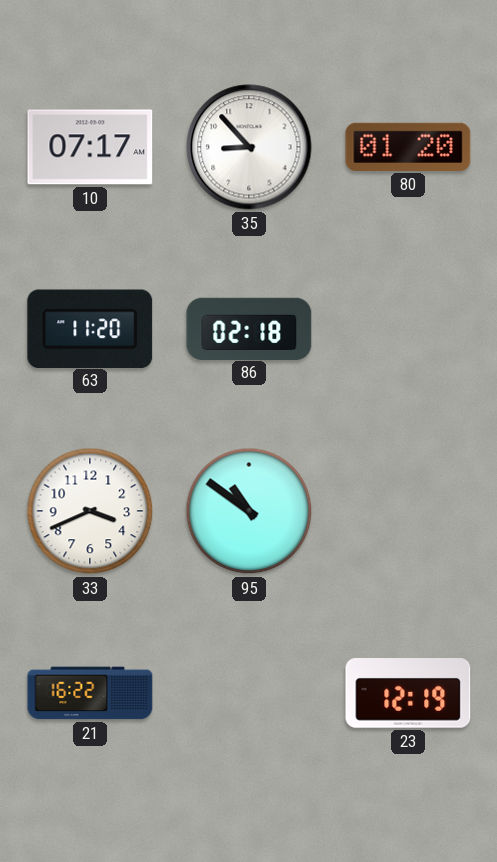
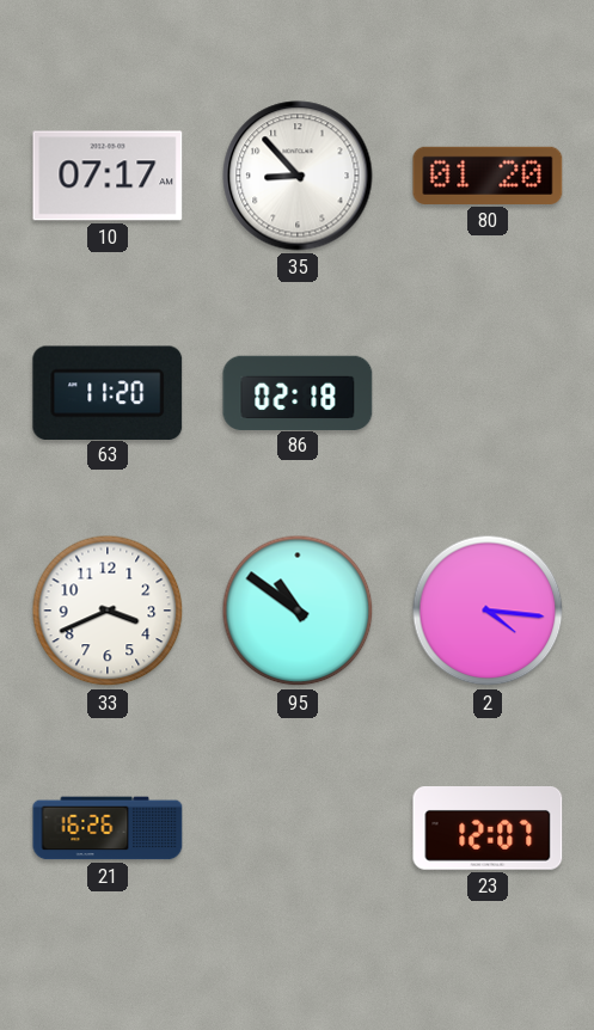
2: none -> 4:16
21: 16:22 -> 16:26
23: 12:19 -> 12:07
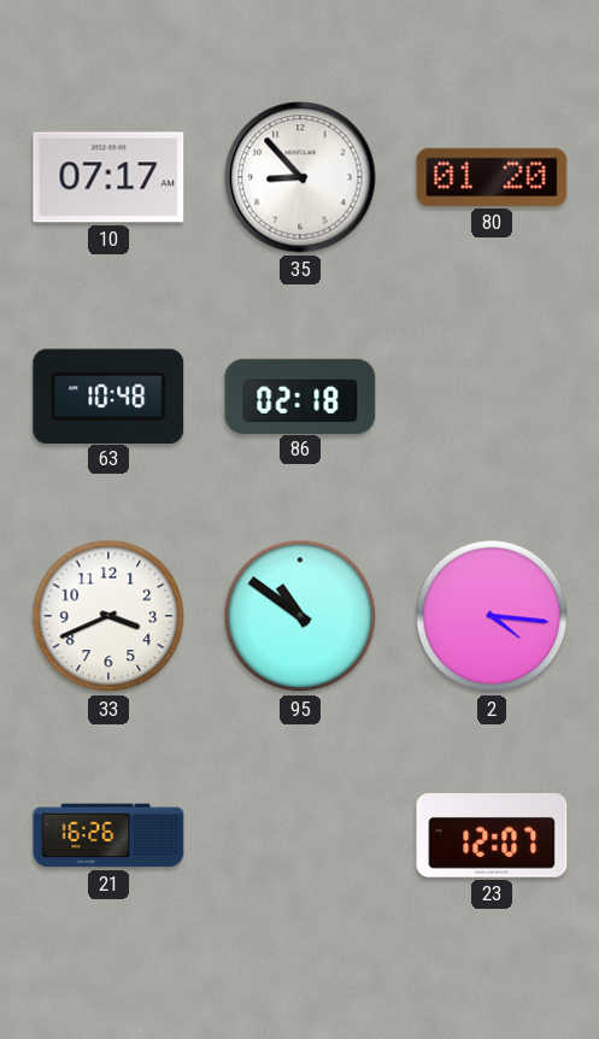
63: 11:20 -> 10:48
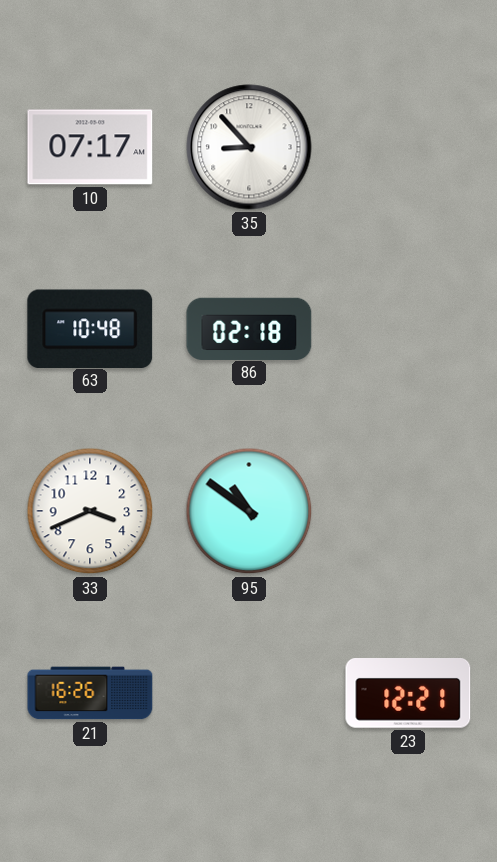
80: 01:20 -> none
2: 4:16 -> none
23: 12:07 -> 12:21
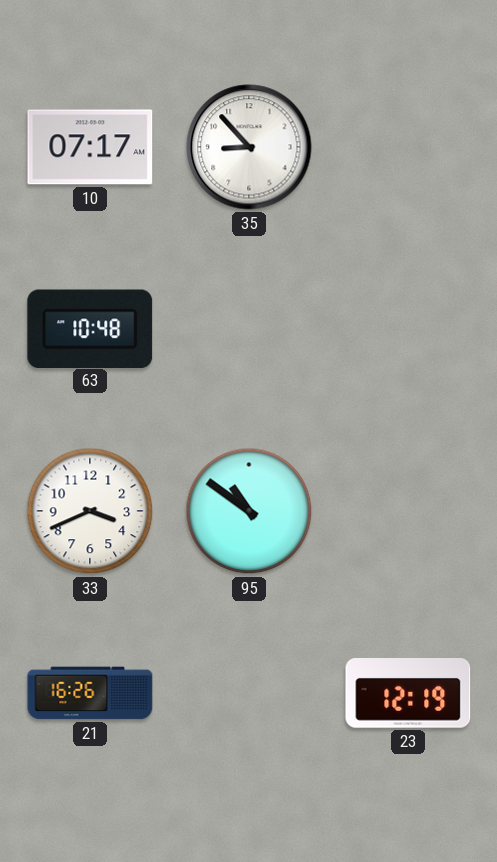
86: 02:18 -> none
23: 12:21 -> 12:19
